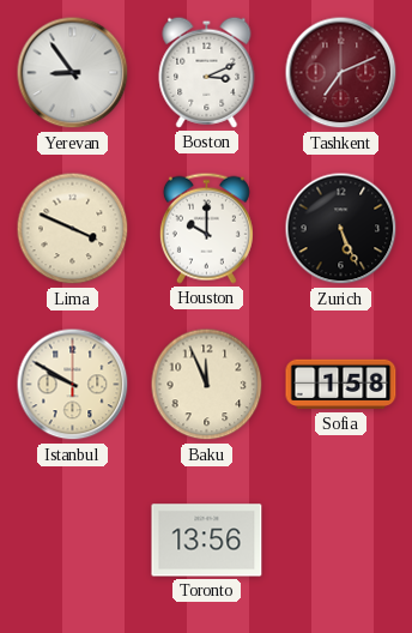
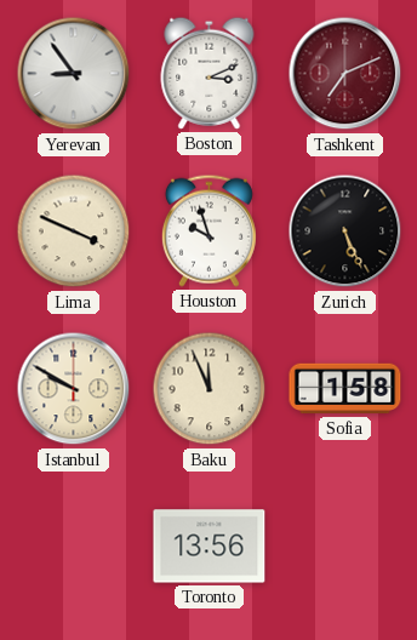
Houston: 10:00 -> 9:57
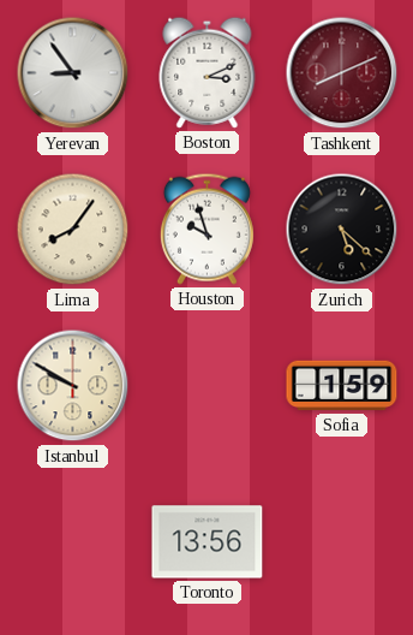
Tashkent: 7:11 -> 8:11
Lima: 3:49 -> 8:06
Zurich: 5:26 -> 5:22
Baku: 11:56 -> none
Sofia: 1:58 -> 1:59
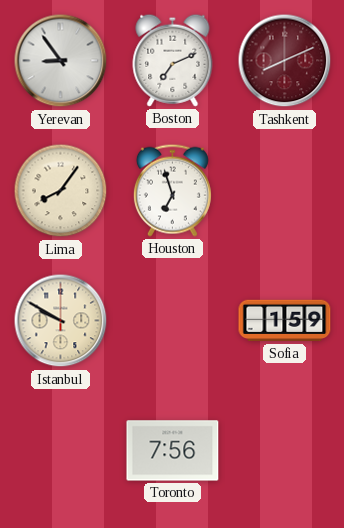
Boston: 3:11 -> 7:11
Houston: 9:57 -> 6:57
Zurich: 5:22 -> none
Toronto: 13:56 -> 7:56
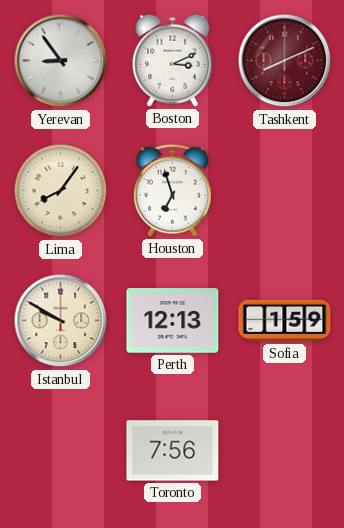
Boston: 7:11 -> 3:11
Perth: none -> 12:13
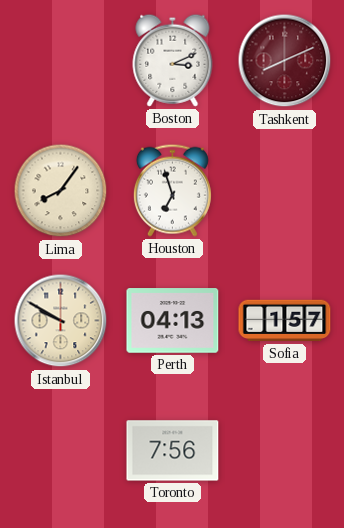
Yerevan: 8:54 -> none
Perth: 12:13 -> 04:13
Sofia: 1:59 -> 1:57
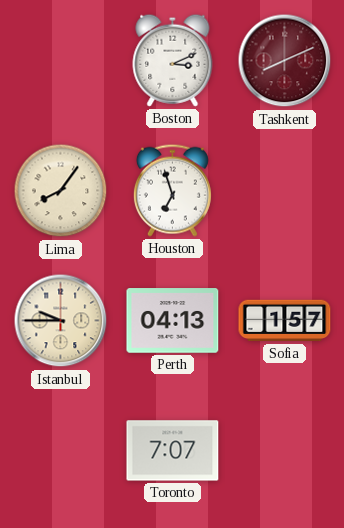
Istanbul: 9:50 -> 9:45
Toronto: 7:56 -> 7:07
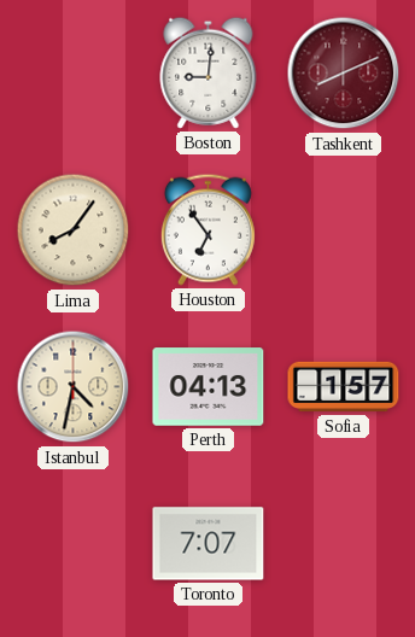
Boston: 3:11 -> 9:01
Houston: 6:57 -> 6:54
Istanbul: 9:45 -> 4:32
